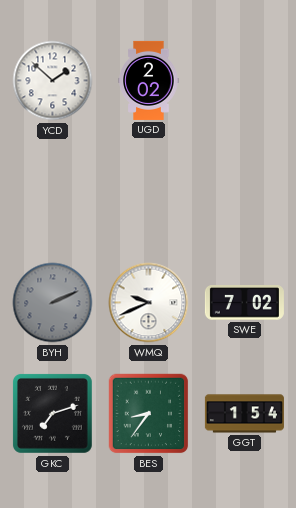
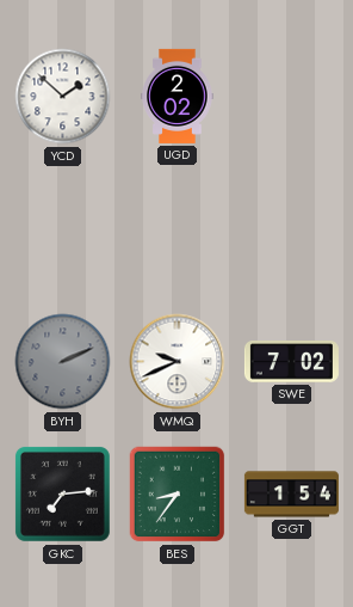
GKC: 7:12 -> 7:14
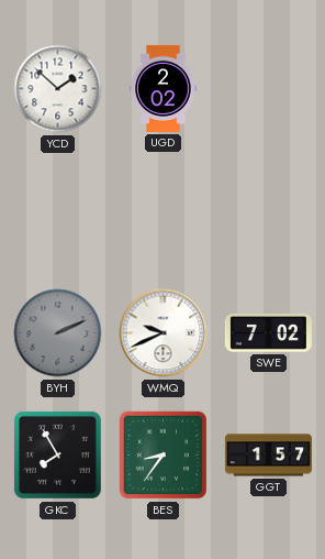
GKC: 7:14 -> 7:55
GGT: 1:54 -> 1:57
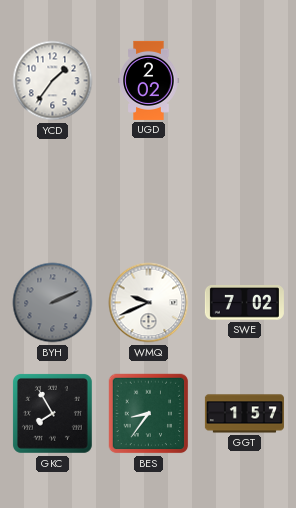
YCD: 1:52 -> 1:36
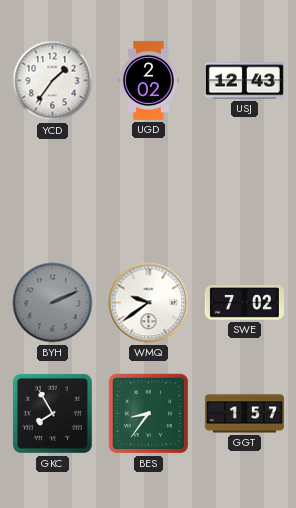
USJ: none -> 12:43
WMQ: 9:41 -> 9:39
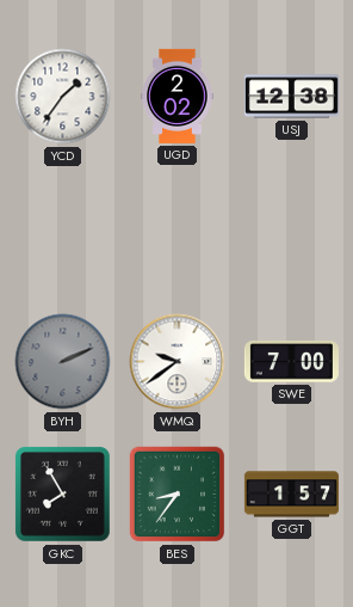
USJ: 12:43 -> 12:38
SWE: 7:02 -> 7:00
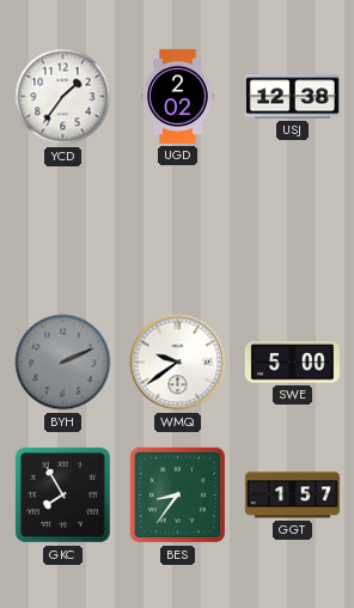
SWE: 7:00 -> 5:00
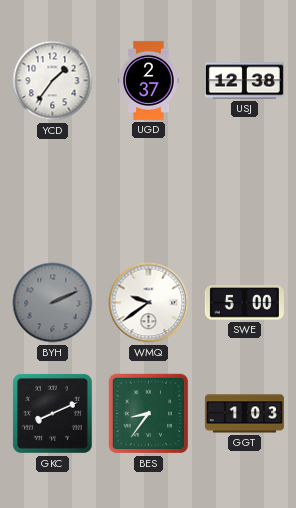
UGD: 2:02 -> 2:37
GKC: 7:55 -> 8:11
GGT: 1:57 -> 1:03
